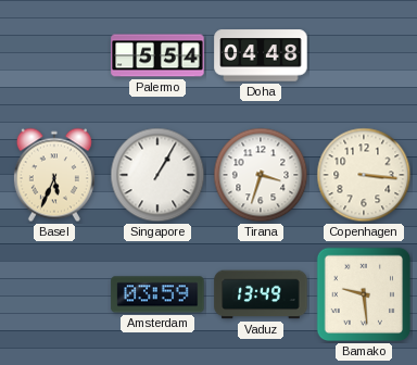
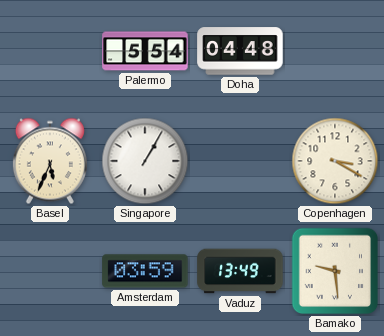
Tirana: 3:33 -> none
Copenhagen: 3:16 -> 3:20
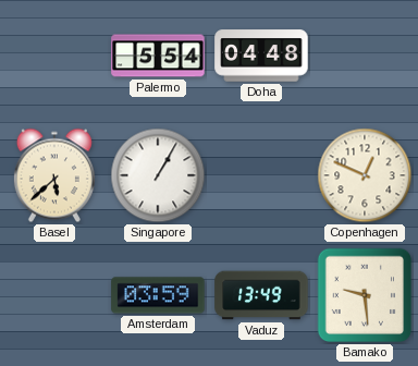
Basel: 5:34 -> 5:38
Copenhagen: 3:20 -> 12:49
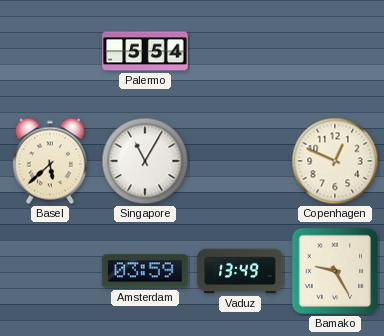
Doha: 04:48 -> none
Singapore: 1:05 -> 11:05
Bamako: 9:29 -> 9:25
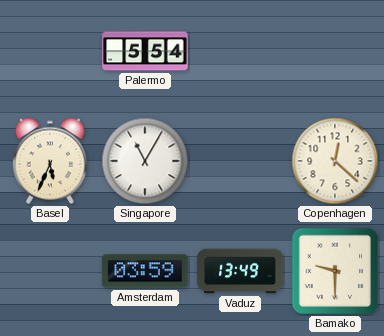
Basel: 5:38 -> 5:34
Copenhagen: 12:49 -> 12:22
Bamako: 9:25 -> 9:30
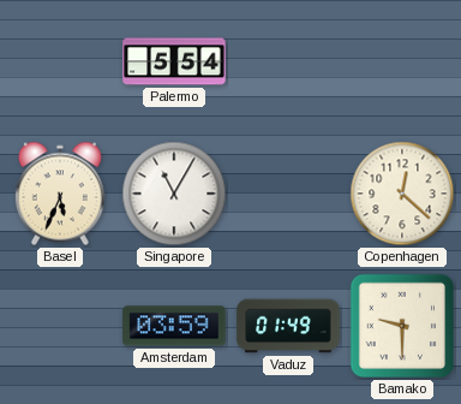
Vaduz: 13:49 -> 01:49
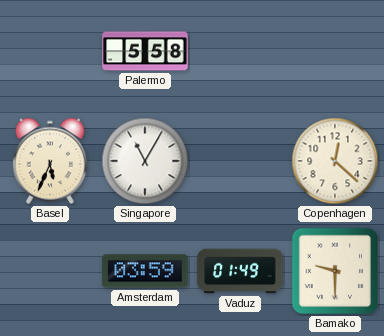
Palermo: 5:54 -> 5:58
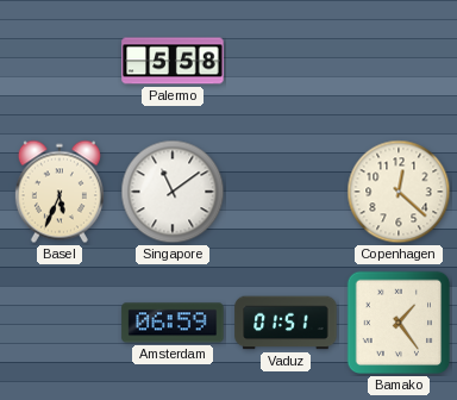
Singapore: 11:05 -> 11:09
Amsterdam: 03:59 -> 06:59
Vaduz: 01:49 -> 01:51
Bamako: 9:30 -> 1:24
